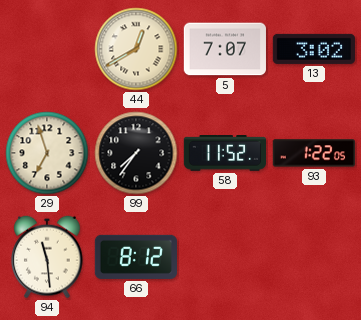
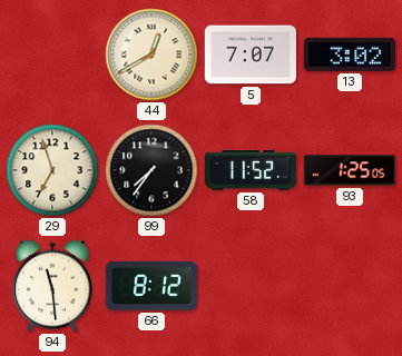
93: 1:22 -> 1:25
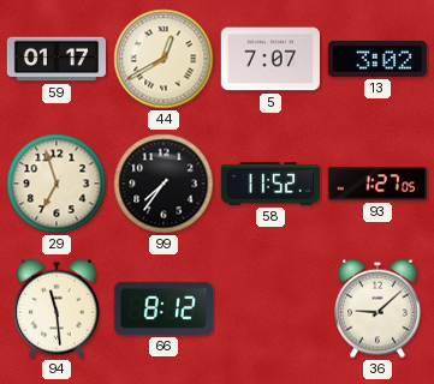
59: none -> 01:17
93: 1:25 -> 1:27
36: none -> 9:08
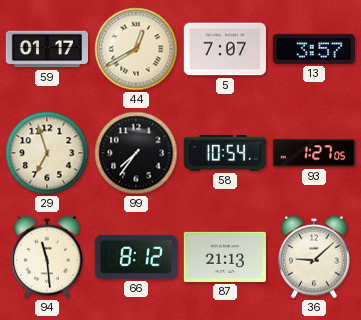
13: 3:02 -> 3:57
58: 11:52 -> 10:54
87: none -> 21:13
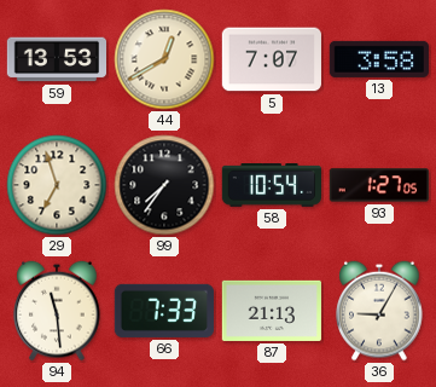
59: 01:17 -> 13:53
13: 3:57 -> 3:58
66: 8:12 -> 7:33
36: 9:08 -> 9:05
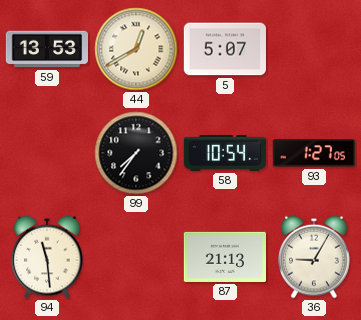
5: 7:07 -> 5:07
13: 3:58 -> none
29: 6:57 -> none
66: 7:33 -> none
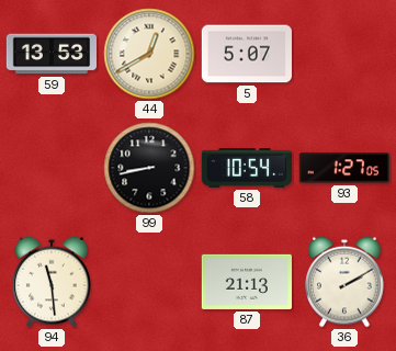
99: 7:36 -> 8:43
36: 9:05 -> 2:10
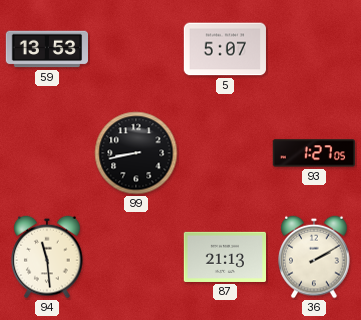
44: 12:40 -> none
58: 10:54 -> none
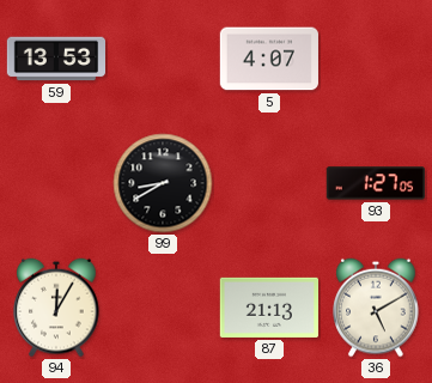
5: 5:07 -> 4:07
99: 8:43 -> 8:40
94: 11:29 -> 12:05
36: 2:10 -> 5:10
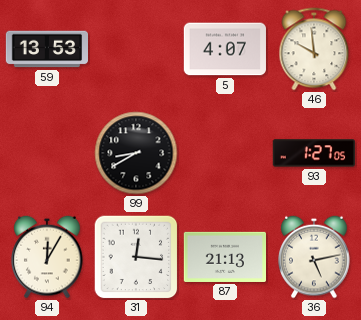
46: none -> 9:59
31: none -> 12:16
36: 5:10 -> 5:13
